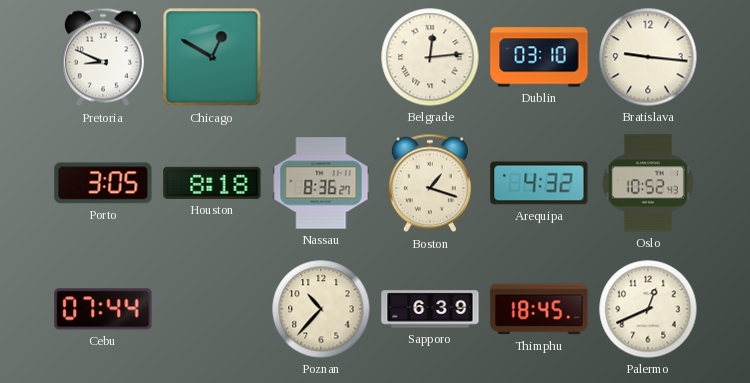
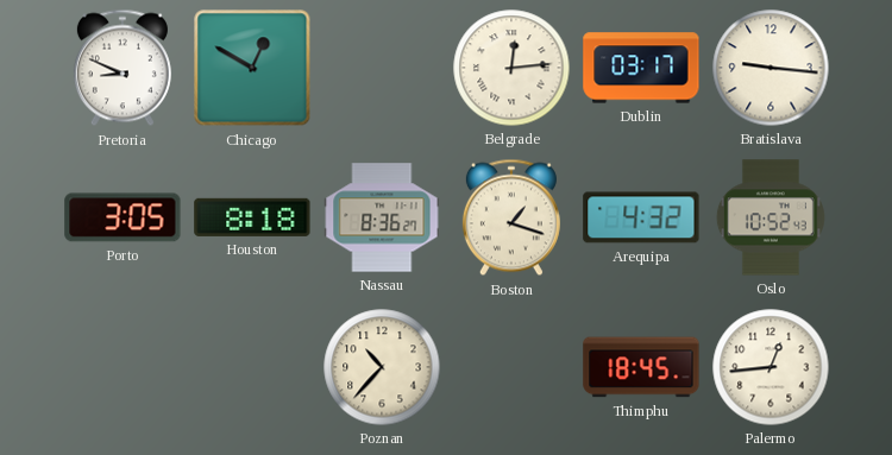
Dublin: 03:10 -> 03:17
Cebu: 07:44 -> none
Sapporo: 6:39 -> none
Palermo: 12:41 -> 12:44
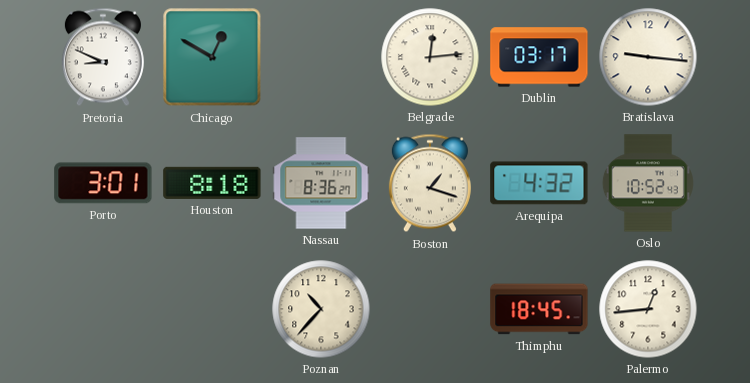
Porto: 3:05 -> 3:01
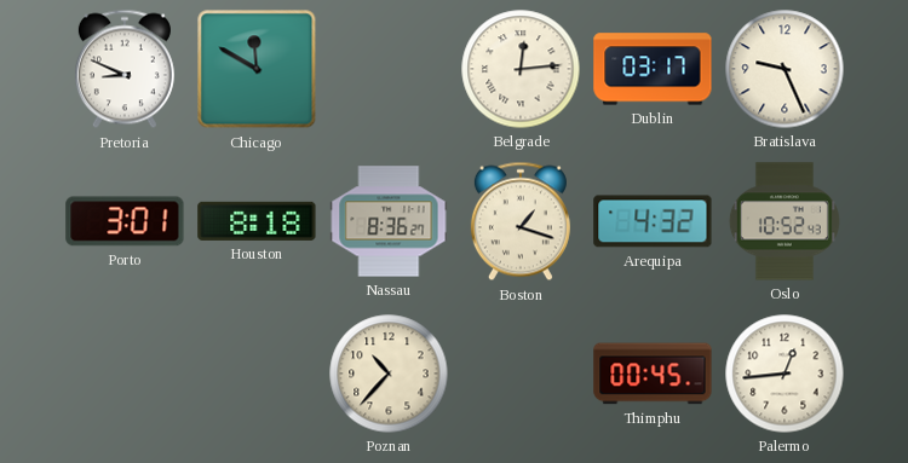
Chicago: 12:50 -> 11:50
Bratislava: 9:16 -> 9:26
Thimphu: 18:45 -> 00:45
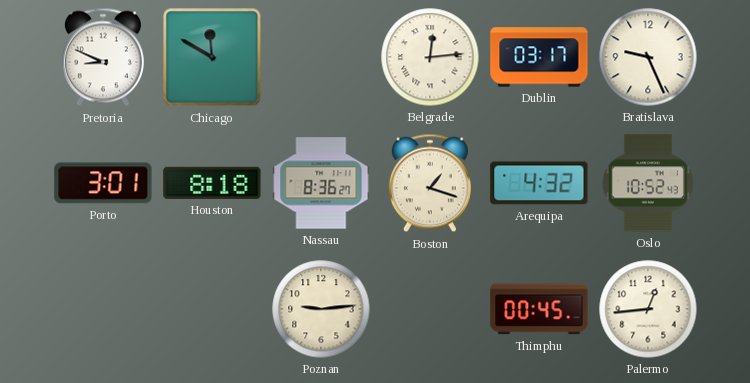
Poznan: 10:37 -> 9:14
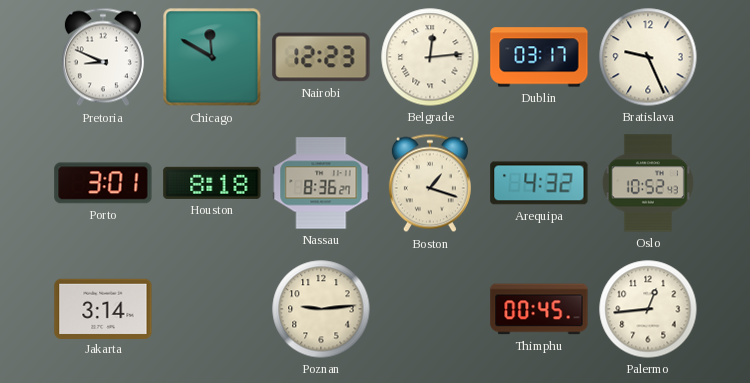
Nairobi: none -> 12:23
Jakarta: none -> 3:14
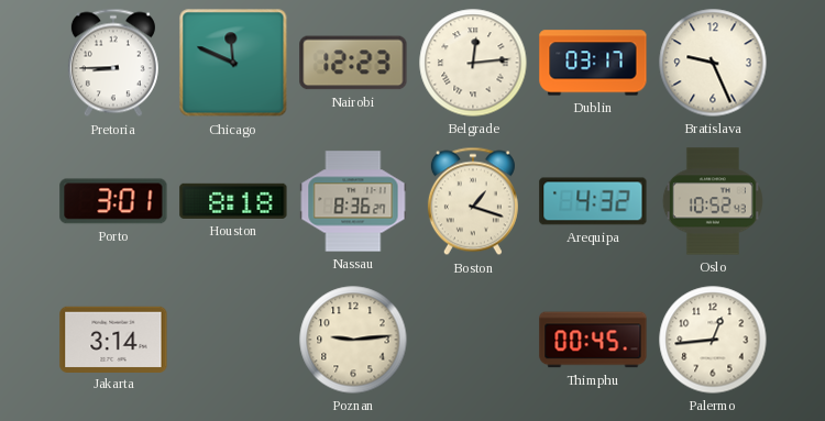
Pretoria: 8:49 -> 8:45
Chicago: 11:50 -> 11:49
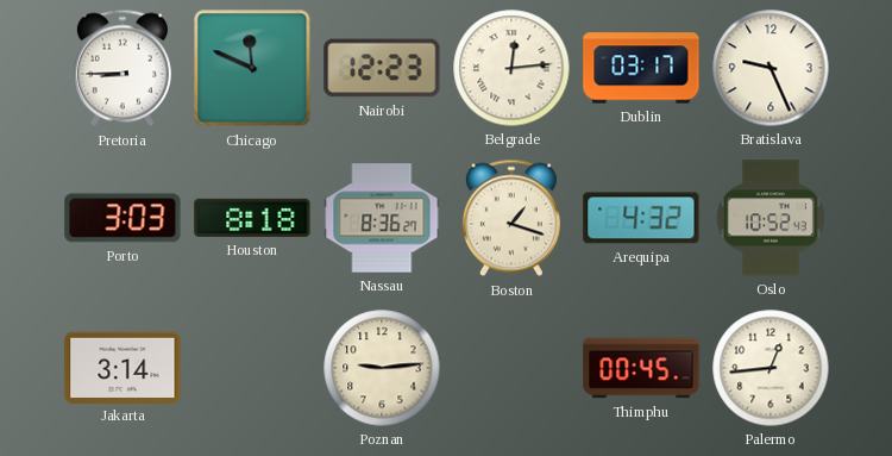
Porto: 3:01 -> 3:03
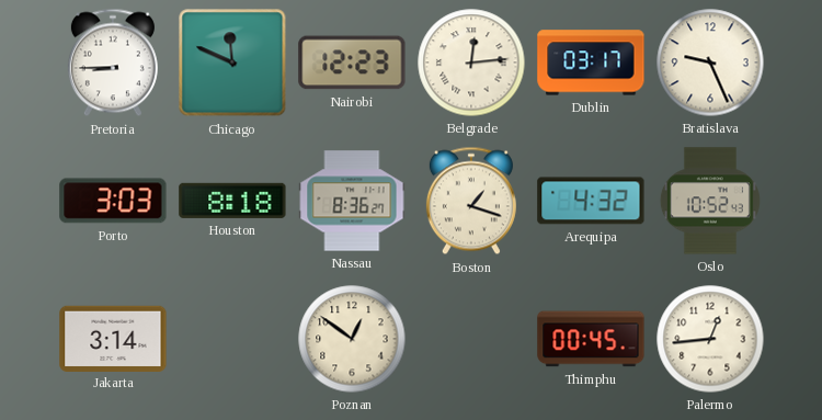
Poznan: 9:14 -> 12:51
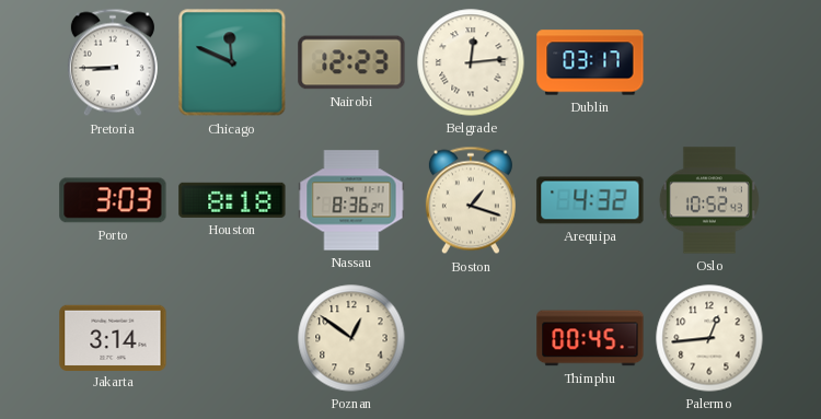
Bratislava: 9:26 -> none
